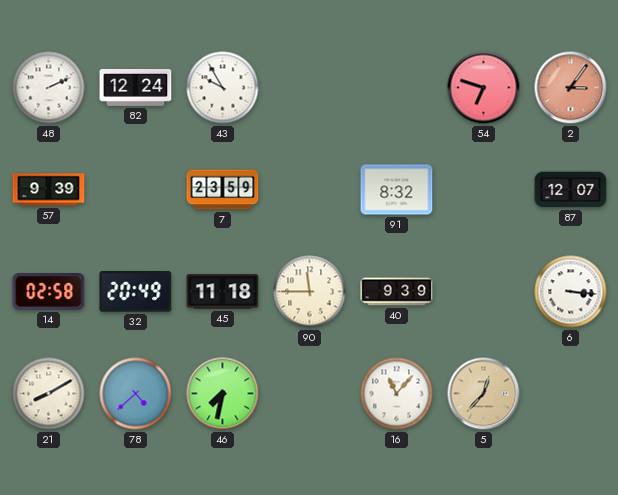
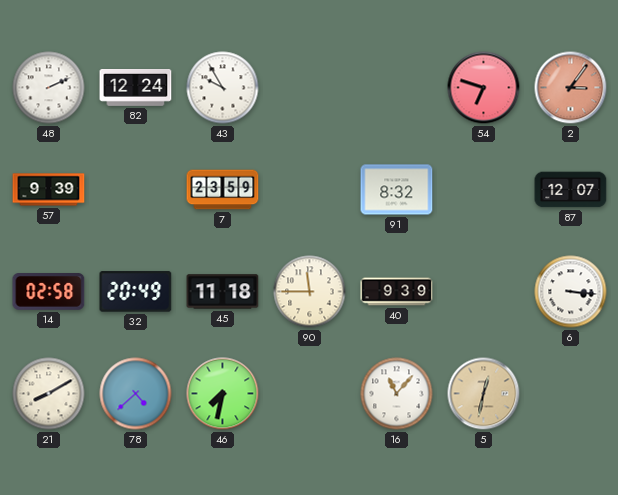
5: 12:37 -> 12:32
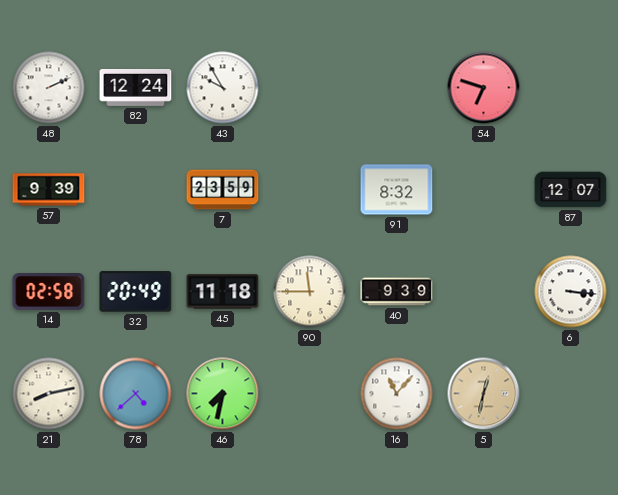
2: 3:06 -> none
21: 8:10 -> 8:13
